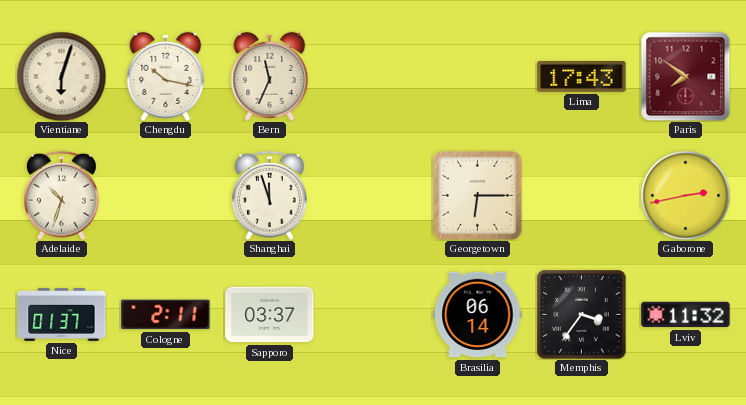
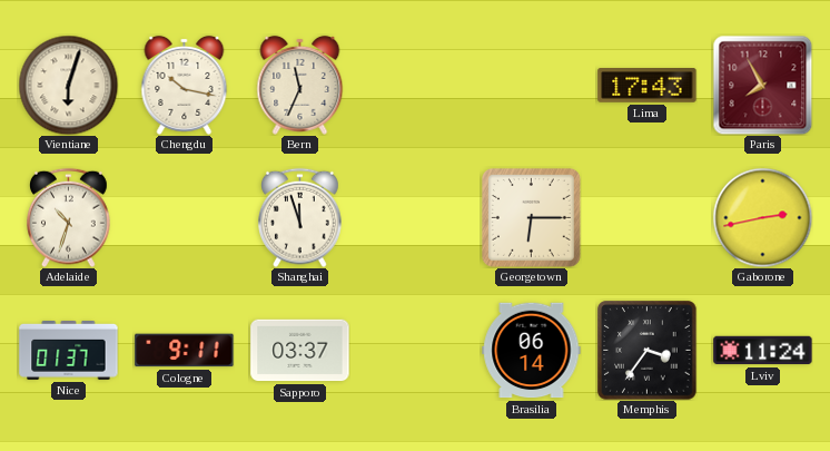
Paris: 7:51 -> 7:55
Cologne: 2:11 -> 9:11
Lviv: 11:32 -> 11:24
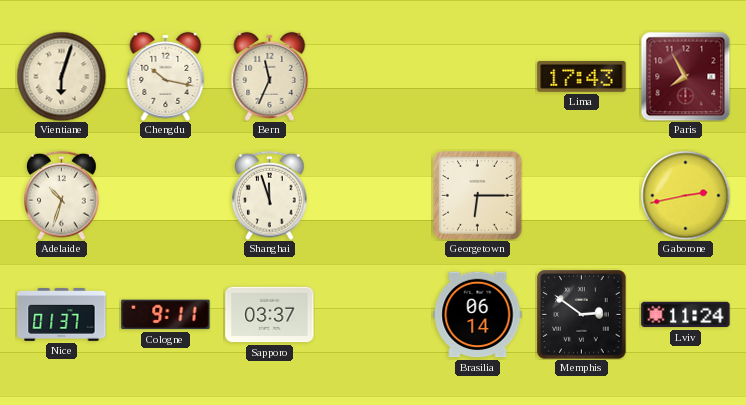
Memphis: 3:36 -> 2:51
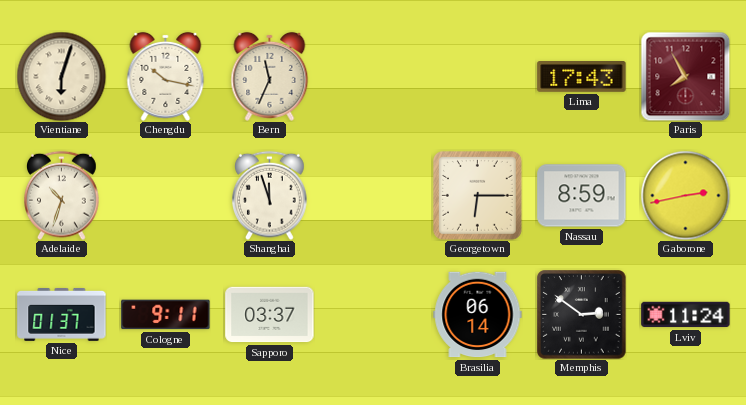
Nassau: none -> 8:59
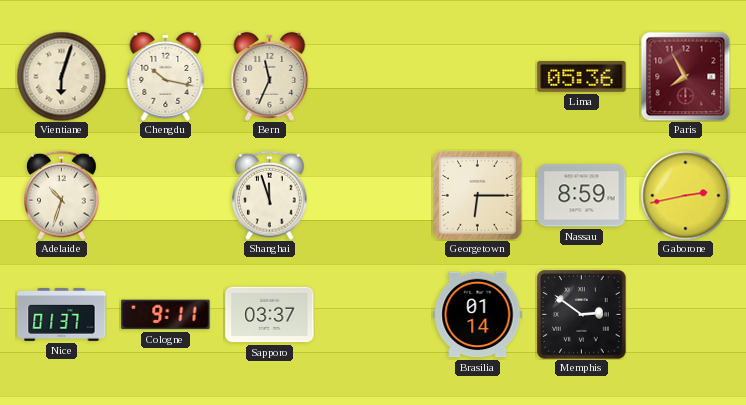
Lima: 17:43 -> 05:36
Brasilia: 06:14 -> 01:14
Lviv: 11:24 -> none
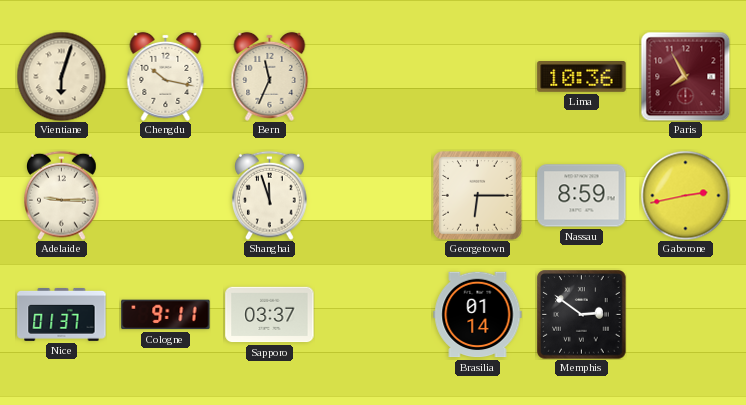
Lima: 05:36 -> 10:36
Adelaide: 10:33 -> 9:15
